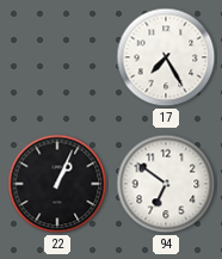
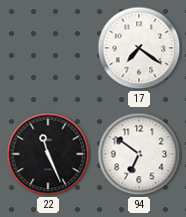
17: 7:25 -> 7:21
22: 1:04 -> 11:26
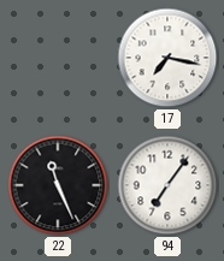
17: 7:21 -> 7:17
94: 6:51 -> 7:06
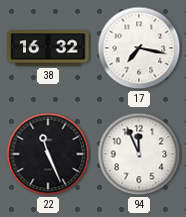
38: none -> 16:32
94: 7:06 -> 11:56
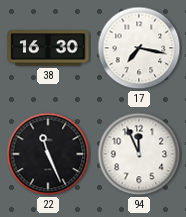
38: 16:32 -> 16:30
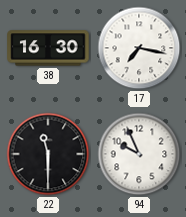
22: 11:26 -> 11:30
94: 11:56 -> 9:56
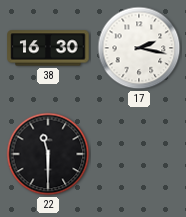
17: 7:17 -> 2:17
94: 9:56 -> none
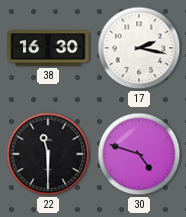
30: none -> 4:48
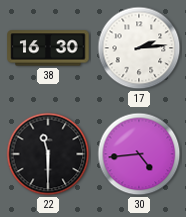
17: 2:17 -> 2:14
30: 4:48 -> 4:44
